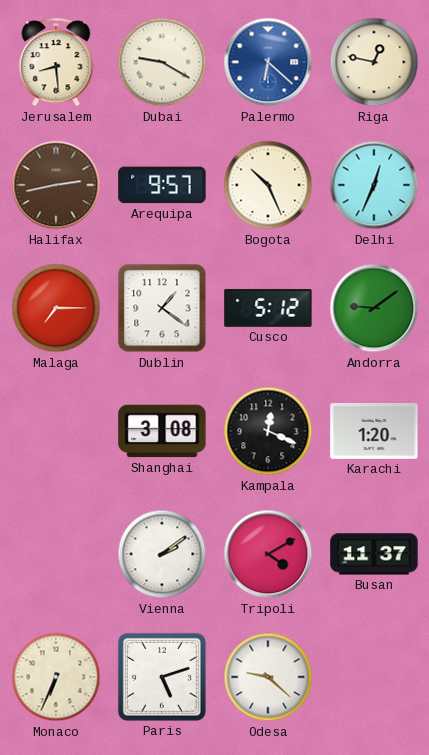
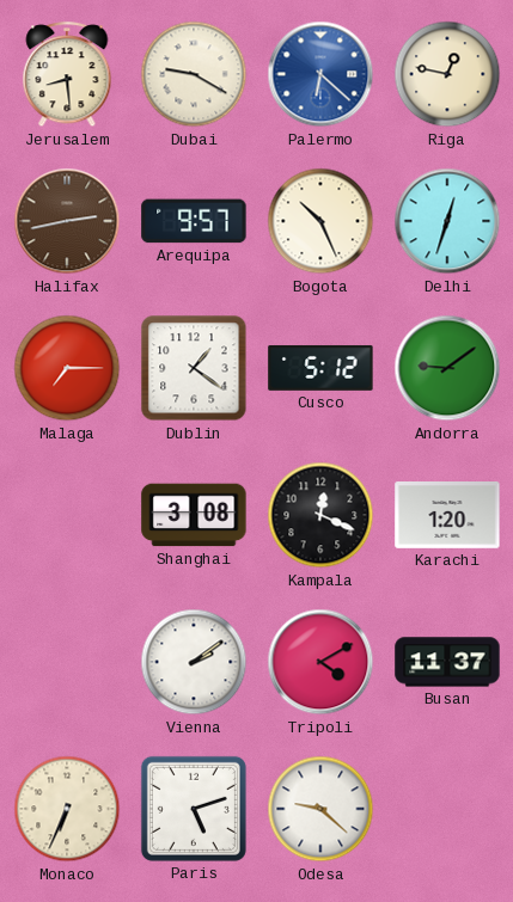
Delhi: 12:34 -> 12:33
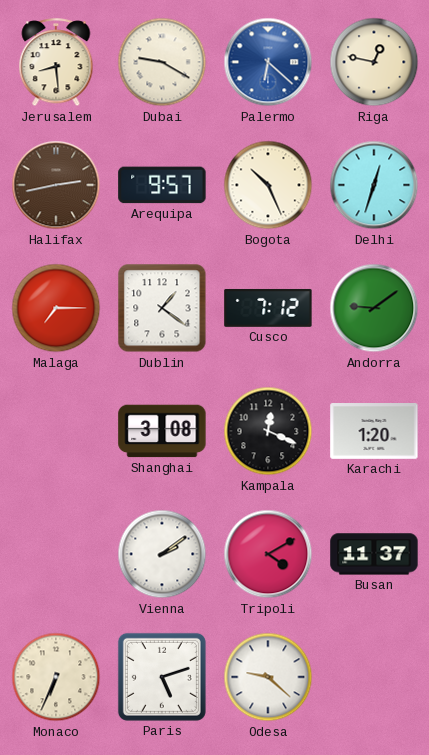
Cusco: 5:12 -> 7:12
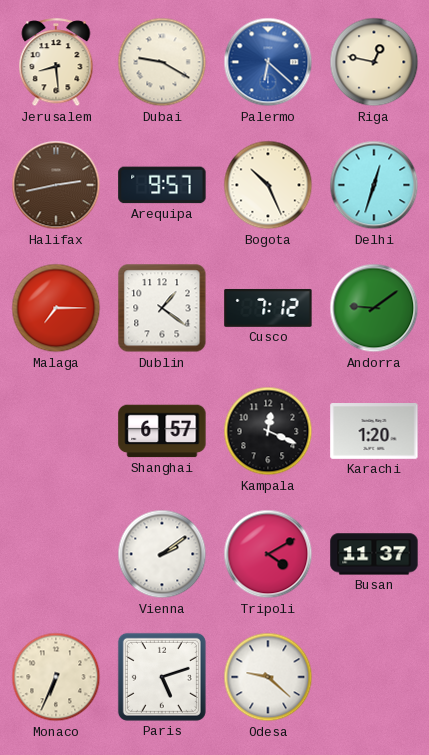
Shanghai: 3:08 -> 6:57
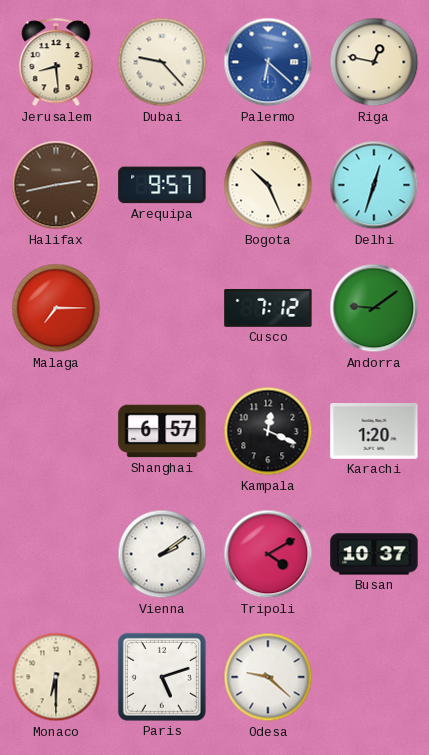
Dubai: 9:20 -> 9:23
Dublin: 1:21 -> none
Busan: 11:37 -> 10:37
Monaco: 6:34 -> 6:30
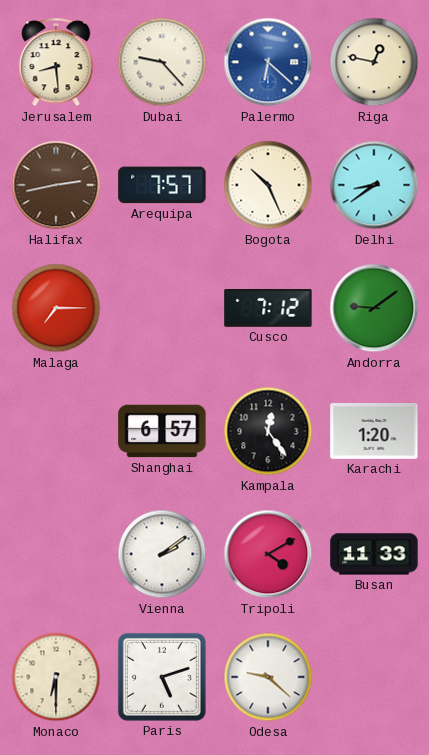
Arequipa: 9:57 -> 7:57
Delhi: 12:33 -> 8:39
Kampala: 12:19 -> 12:24
Busan: 10:37 -> 11:33
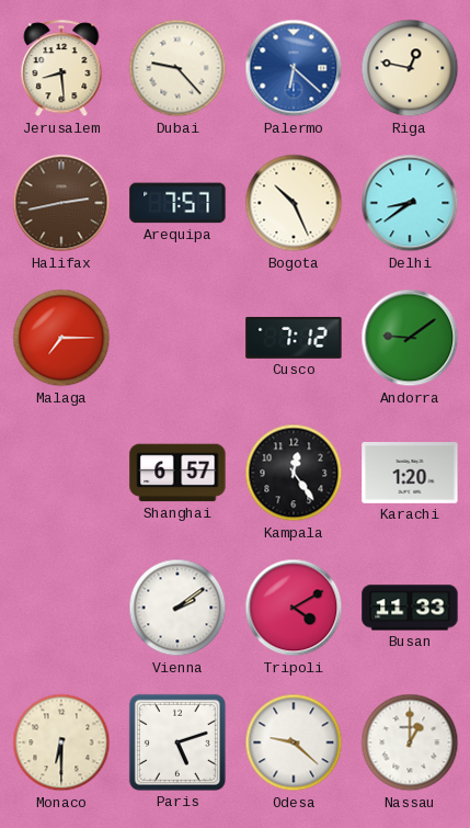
Nassau: none -> 1:00
